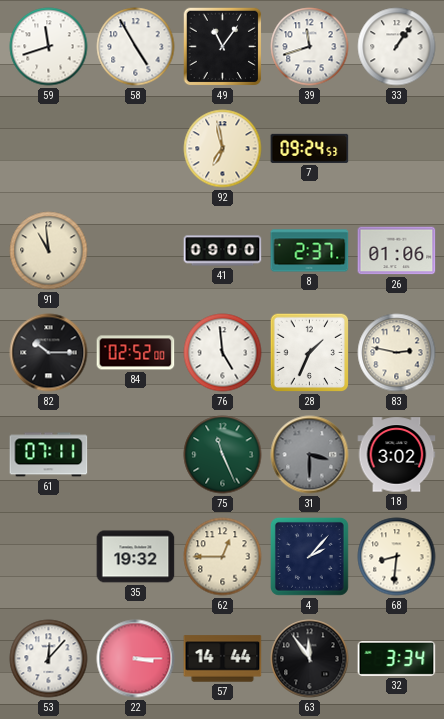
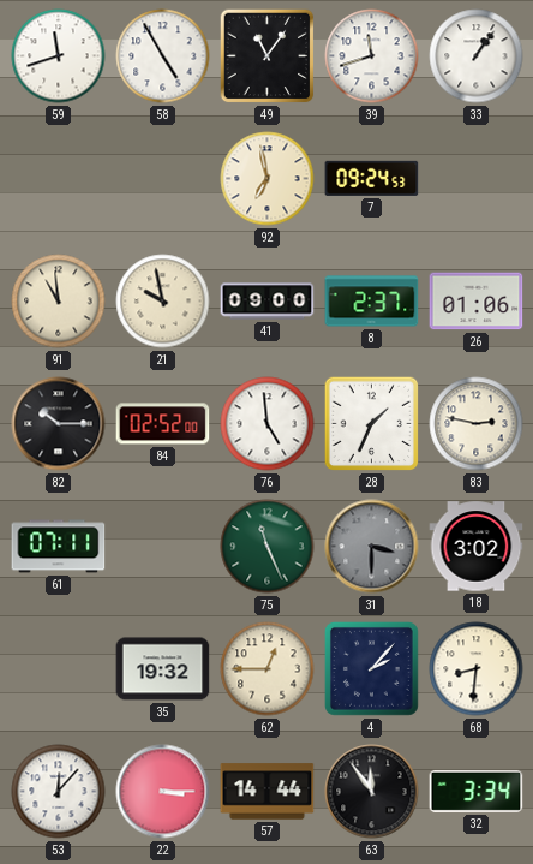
21: none -> 9:58
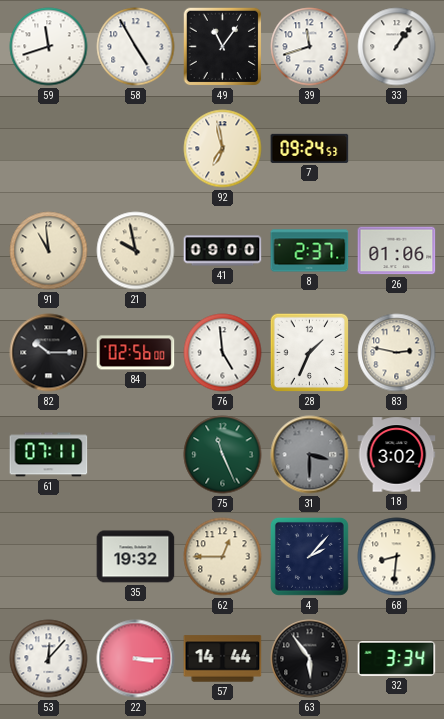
84: 02:52 -> 02:56
63: 11:54 -> 5:54
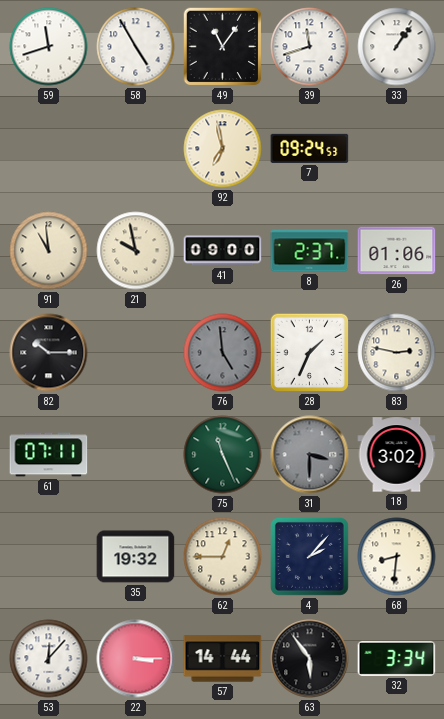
84: 02:56 -> none
76 dial: white -> grey
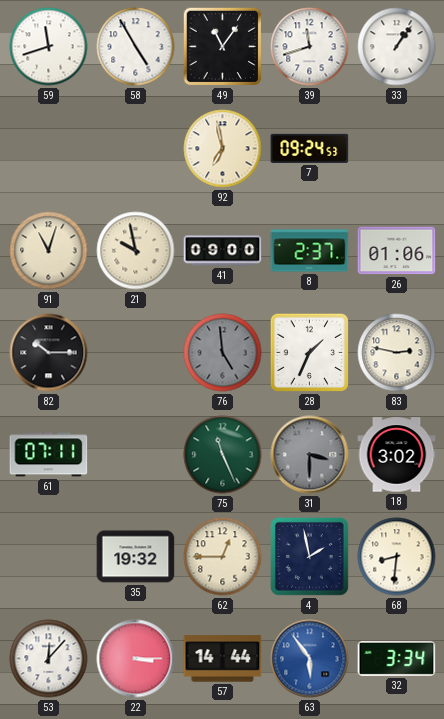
91: 10:59 -> 11:03
4: 2:07 -> 1:58
63 dial: black -> blue
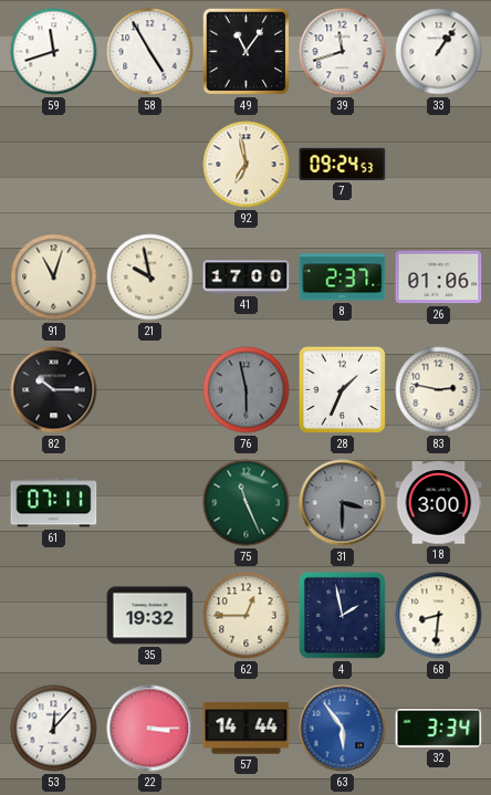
41: 09:00 -> 17:00
76: 4:59 -> 5:58
18: 3:02 -> 3:00
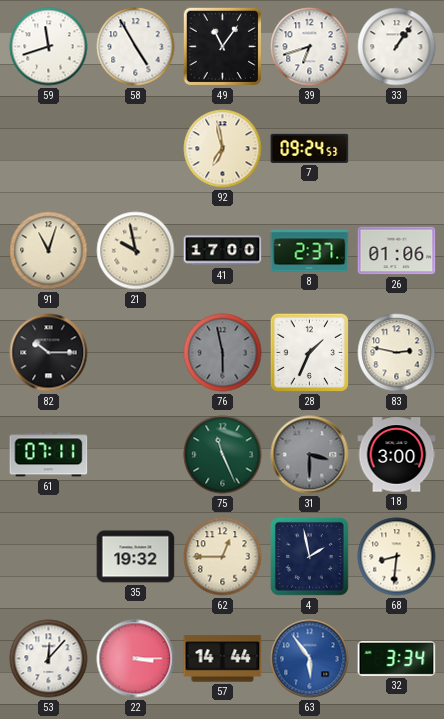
39: 11:42 -> 6:42
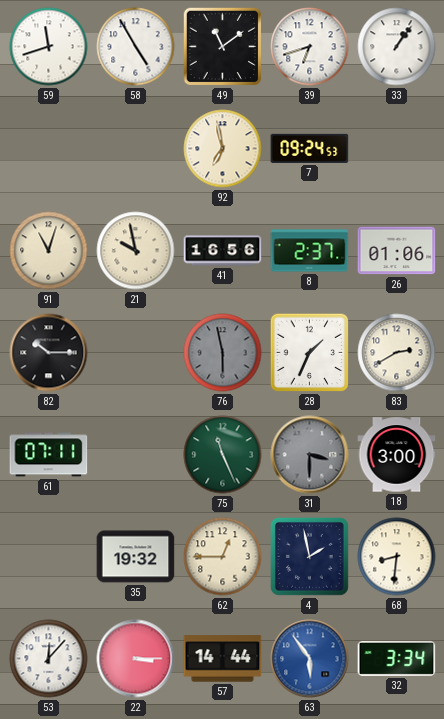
49: 11:06 -> 11:09
41: 17:00 -> 16:56
83: 2:47 -> 2:40
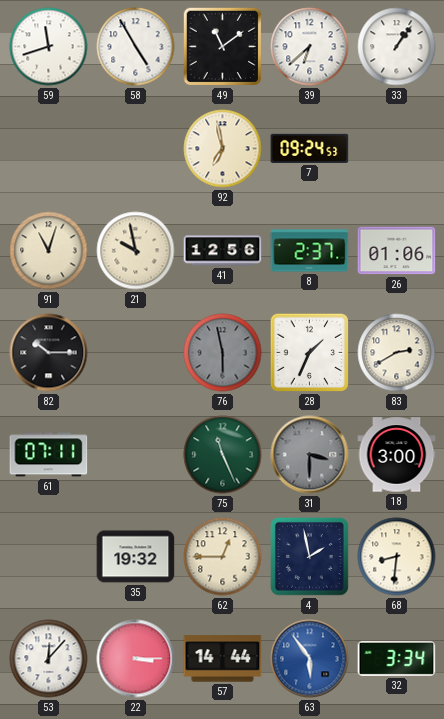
39: 6:42 -> 6:38
41: 16:56 -> 12:56
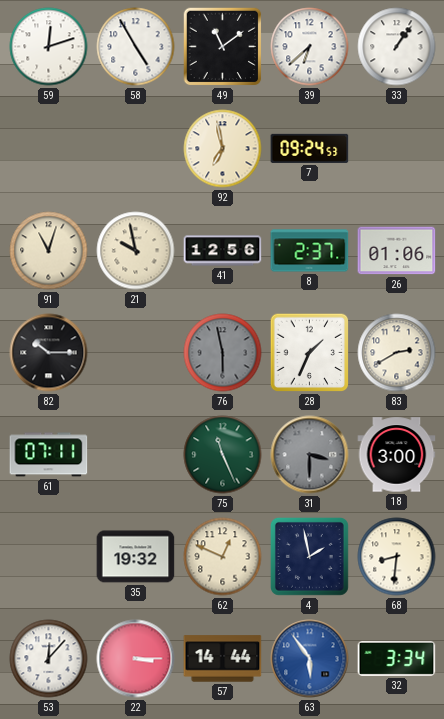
59: 11:42 -> 12:12
62: 12:45 -> 12:49
